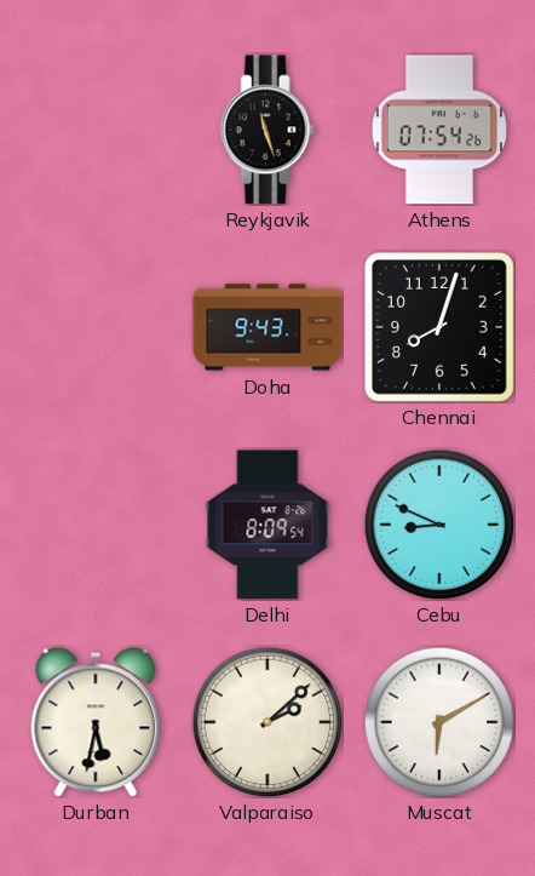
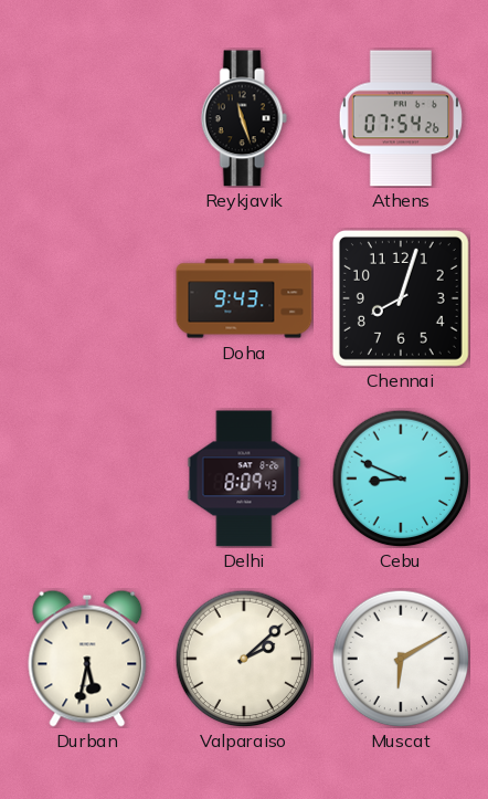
Delhi: 8:09:54 -> 8:09:43
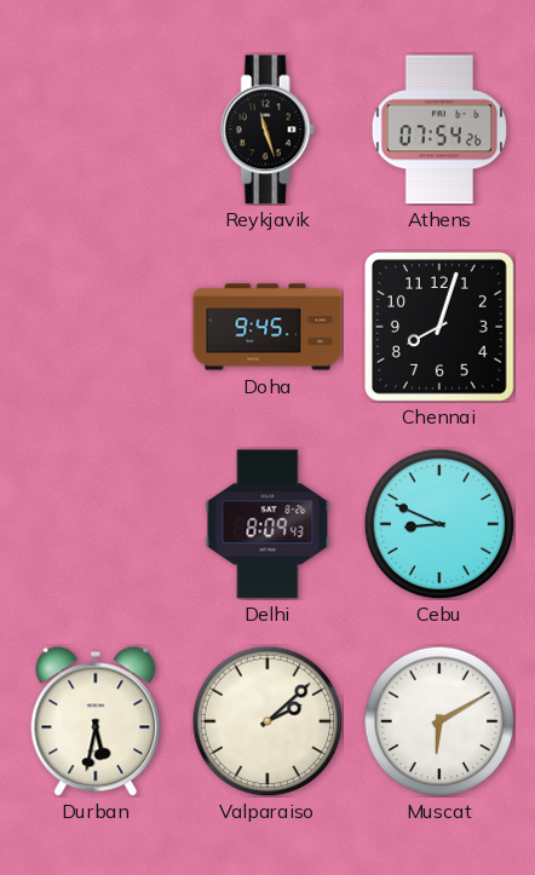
Doha: 9:43 -> 9:45
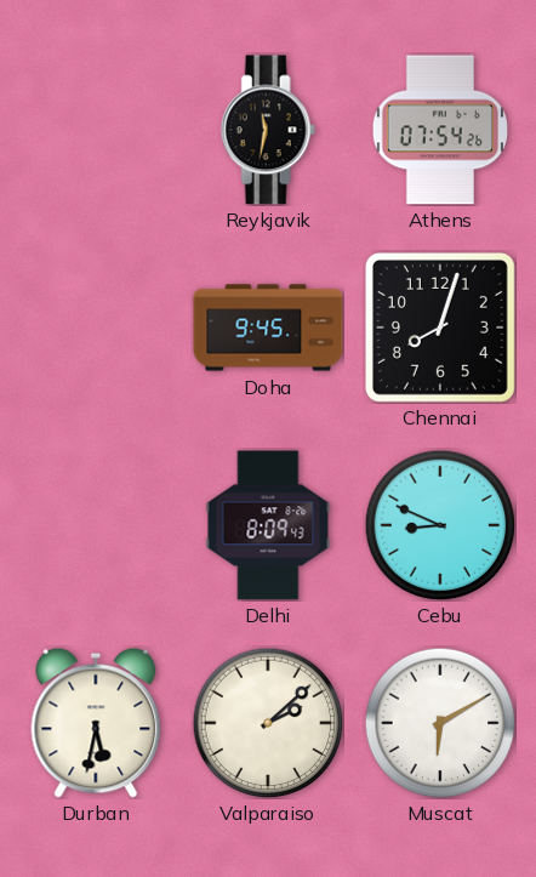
Reykjavik: 11:27 -> 11:32
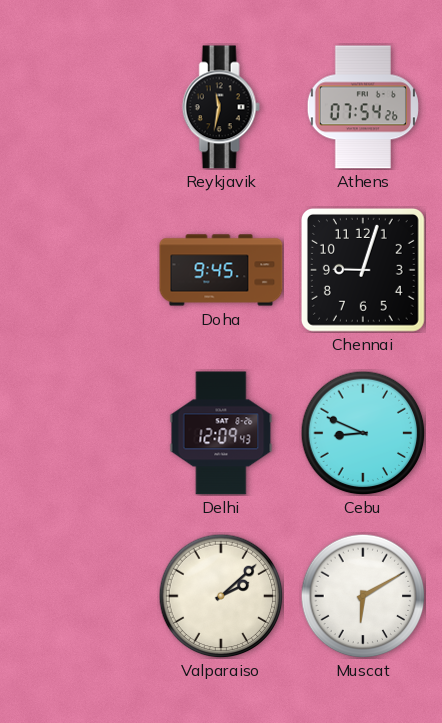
Chennai: 8:03 -> 9:03
Delhi: 8:09 -> 12:09
Durban: 5:32 -> none
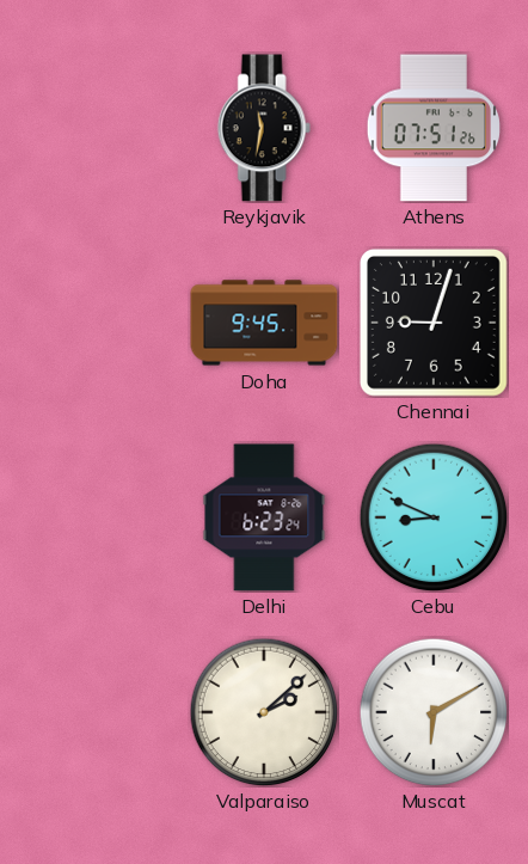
Athens: 07:54 -> 07:51
Delhi: 12:09 -> 6:23
